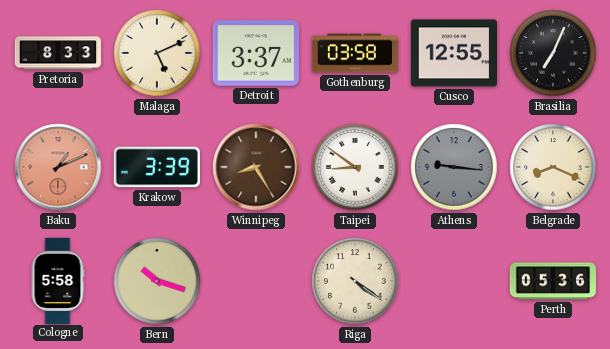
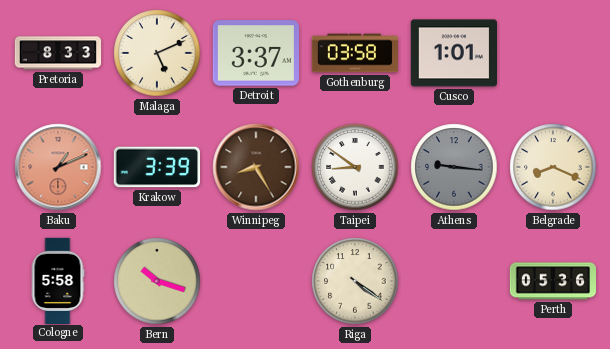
Cusco: 12:55 -> 1:01
Brasilia: 7:04 -> none
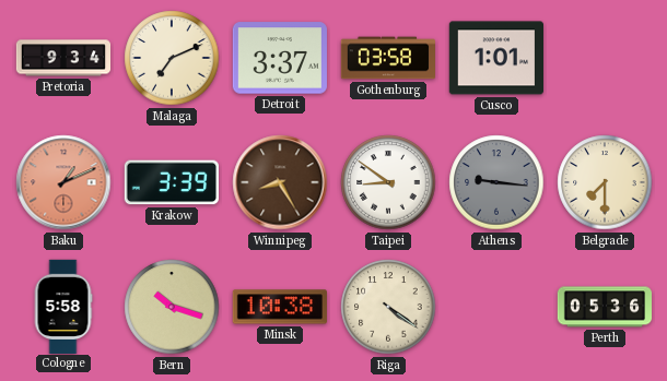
Pretoria: 8:33 -> 9:34
Malaga: 5:11 -> 7:11
Belgrade: 8:19 -> 7:30
Minsk: none -> 10:38
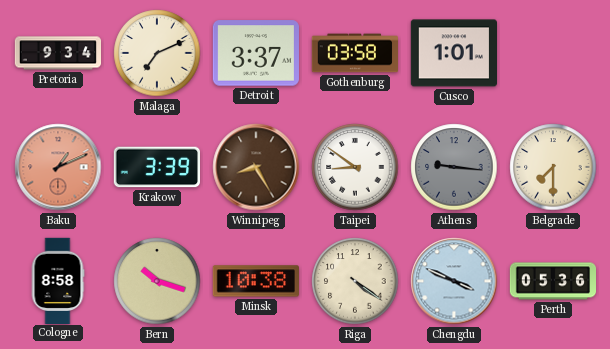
Cologne: 5:58 -> 8:58
Chengdu: none -> 3:49
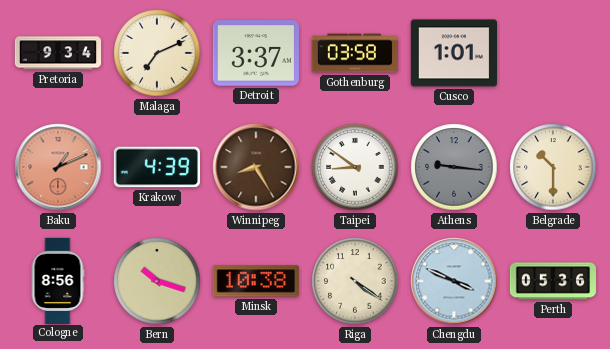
Krakow: 3:39 -> 4:39
Belgrade: 7:30 -> 10:30
Cologne: 8:58 -> 8:56
